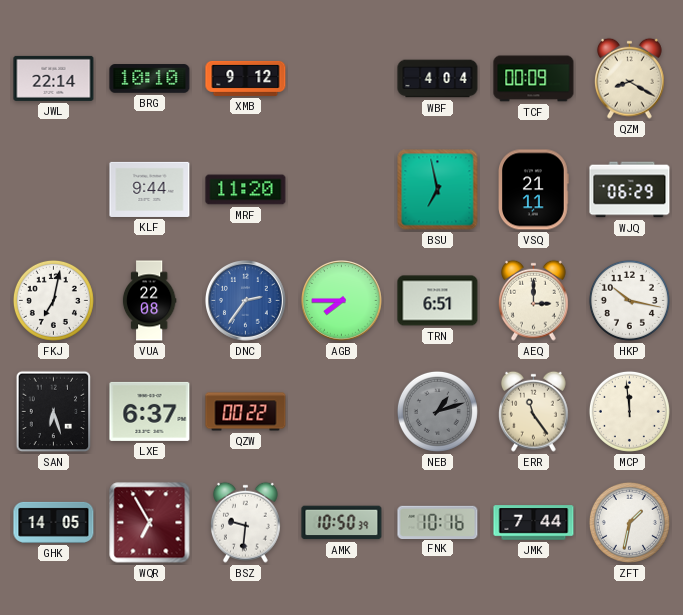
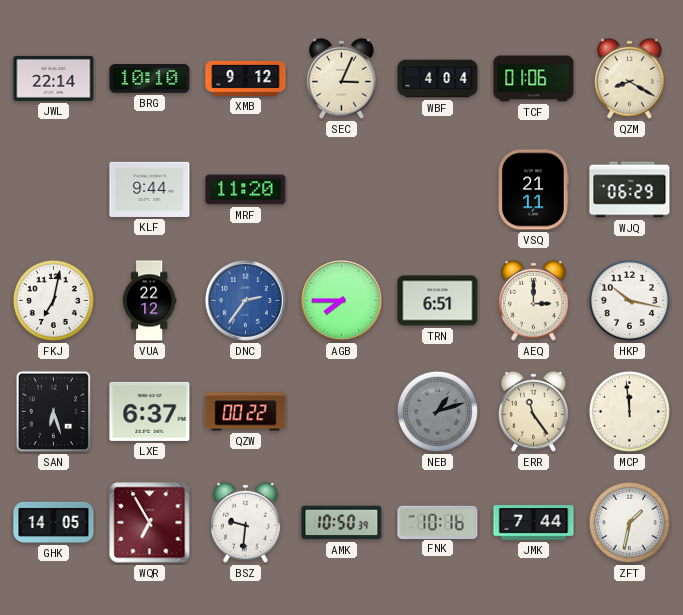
SEC: none -> 3:04
TCF: 00:09 -> 01:06
BSU: 6:58 -> none
VUA: 22:08 -> 22:12
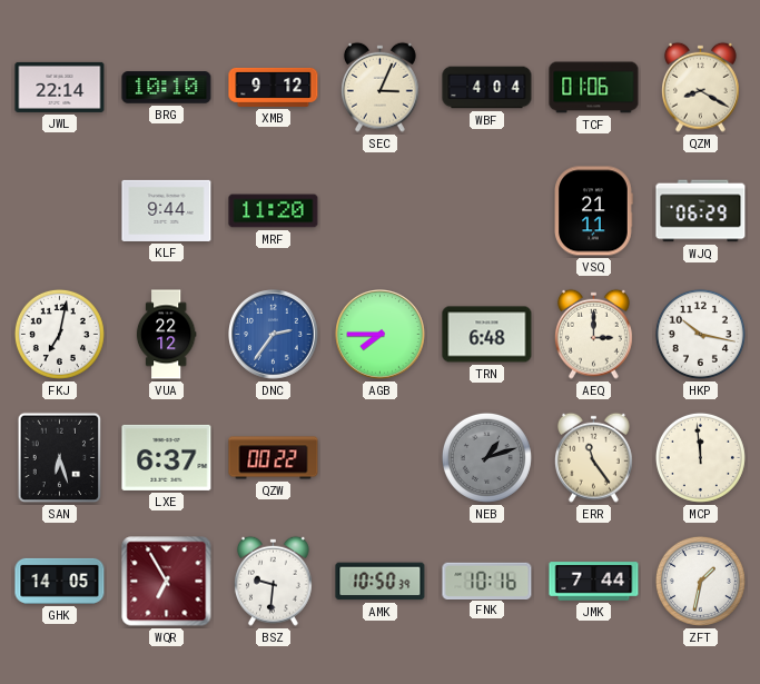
TRN: 6:51 -> 6:48
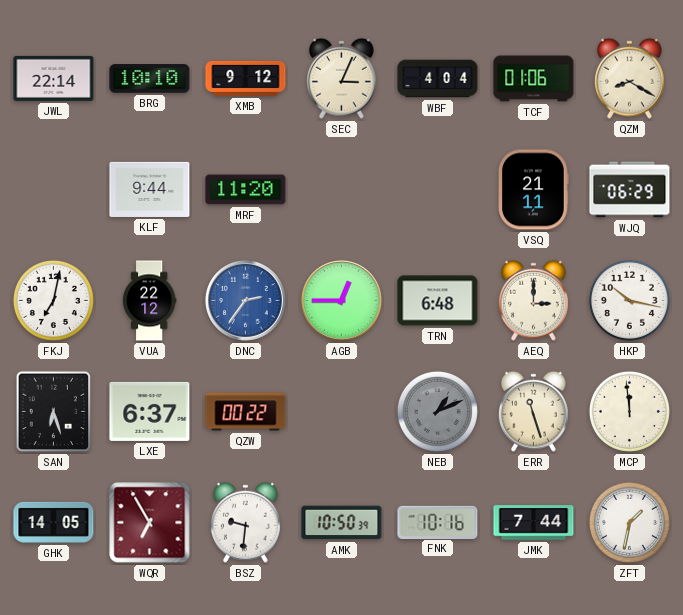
AGB: 7:45 -> 12:45
NEB: 1:12 -> 1:11
ERR: 11:24 -> 11:27
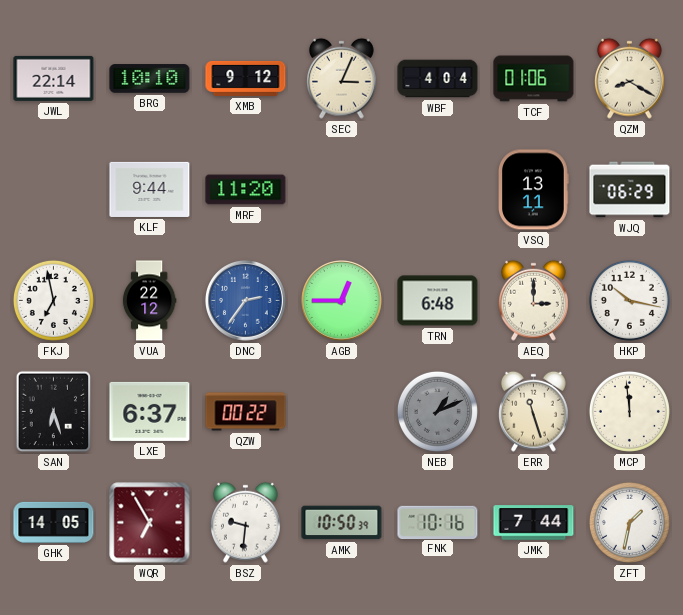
VSQ: 21:11 -> 13:11
FKJ: 7:02 -> 6:58
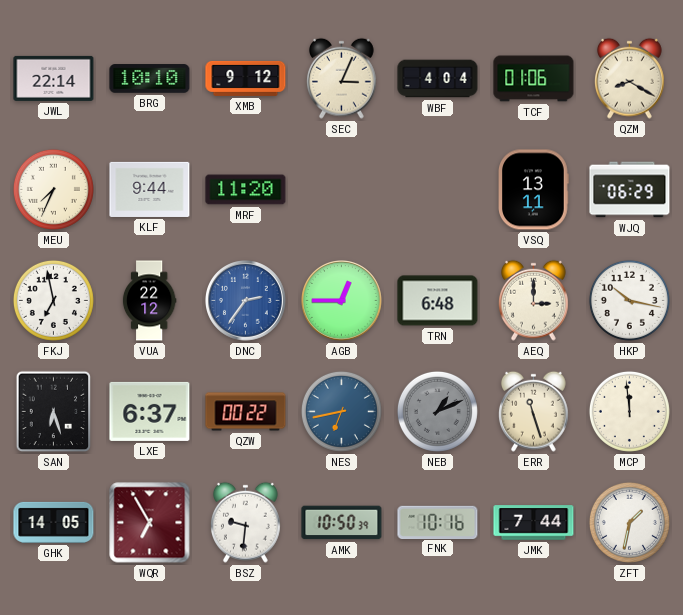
MEU: none -> 7:34
NES: none -> 6:43
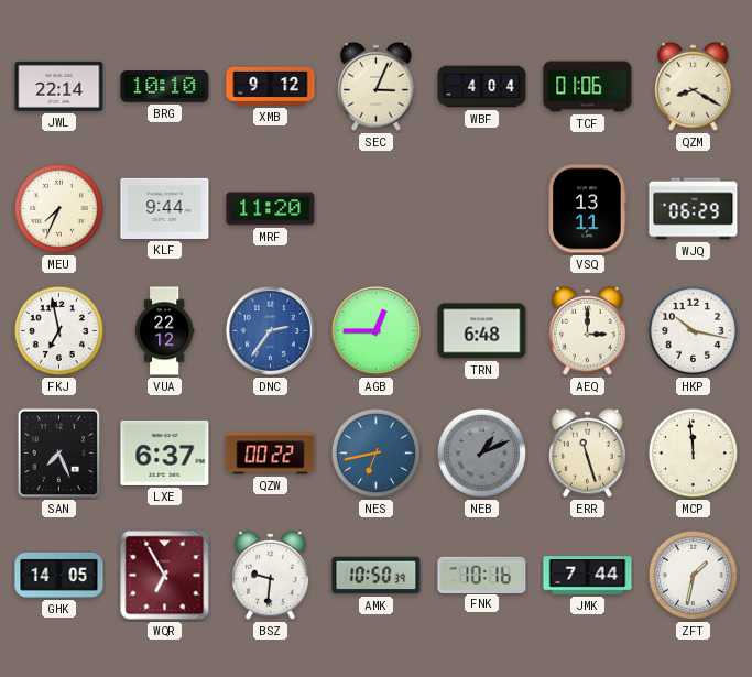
SAN: 6:27 -> 7:26
